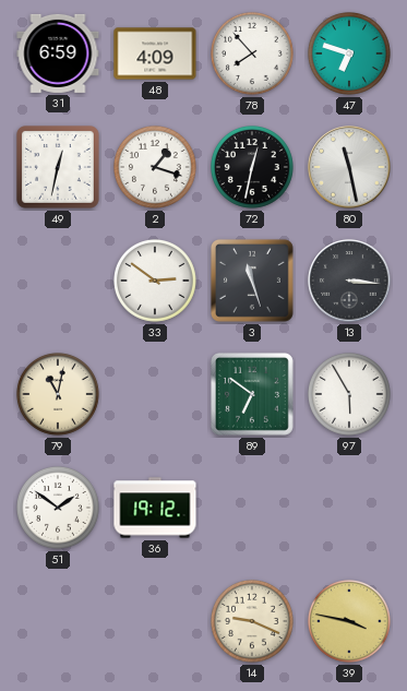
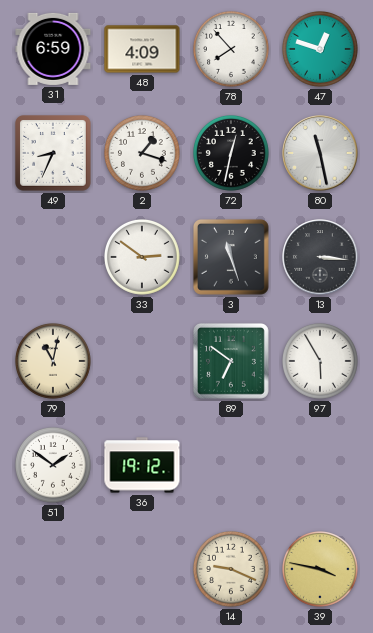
47: 6:48 -> 12:48
49: 12:32 -> 8:34
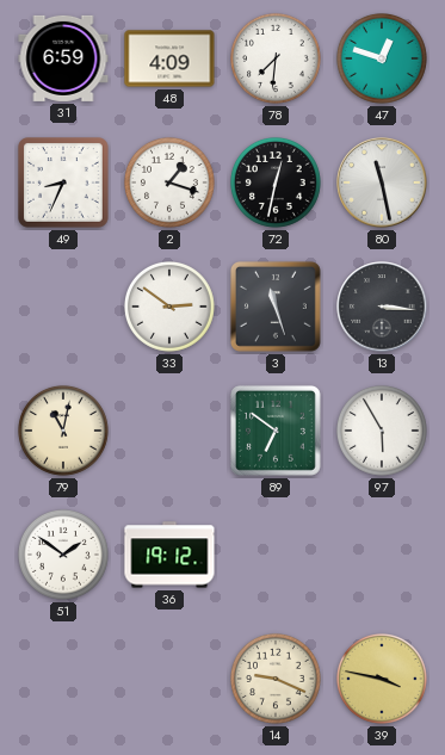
78: 7:53 -> 7:31
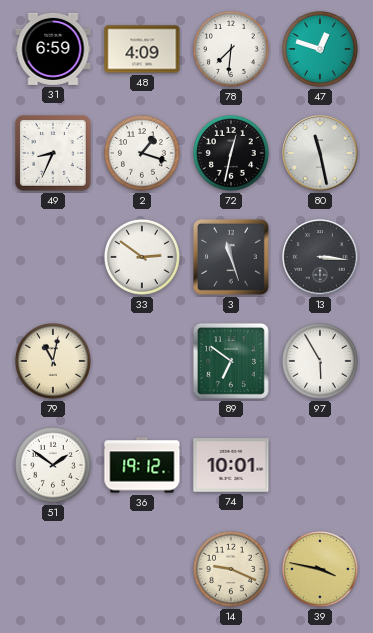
74: none -> 10:01
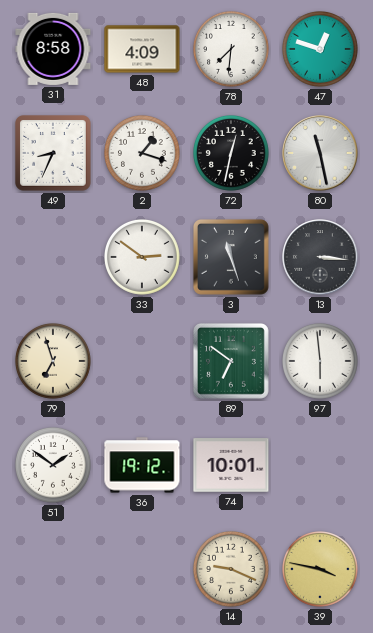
31: 6:59 -> 8:58
79: 11:02 -> 6:57
97: 5:55 -> 5:59
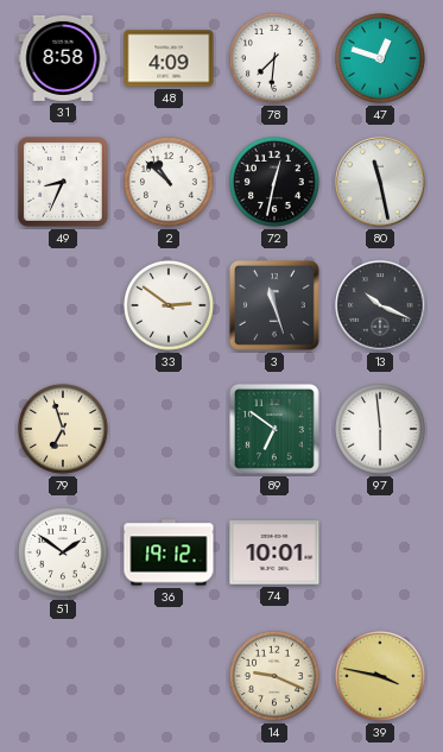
2: 1:18 -> 10:52
13: 3:16 -> 10:19
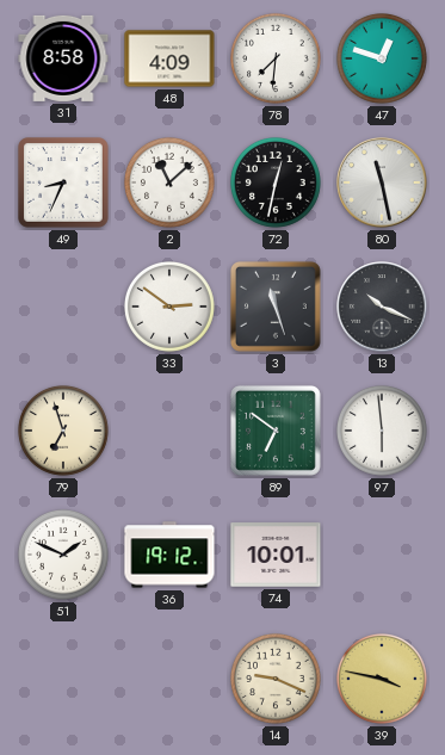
2: 10:52 -> 11:08
51: 1:51 -> 1:49
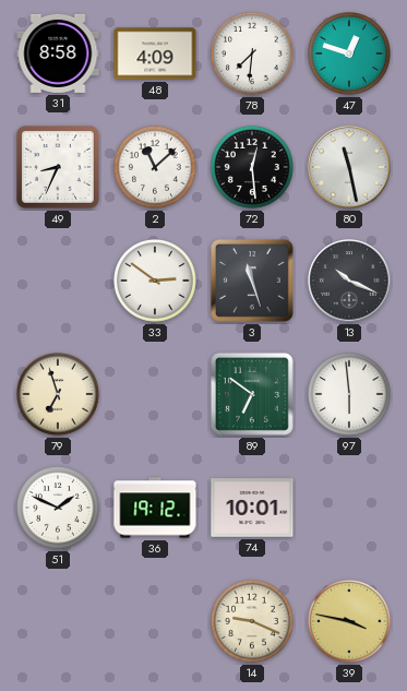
72: 12:32 -> 12:29
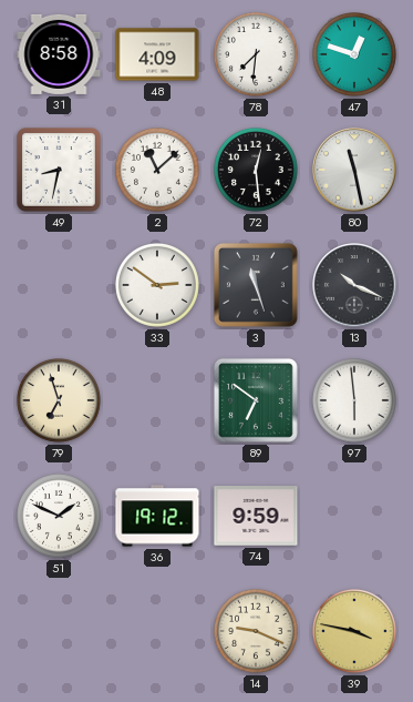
49: 8:34 -> 8:32
74: 10:01 -> 9:59
